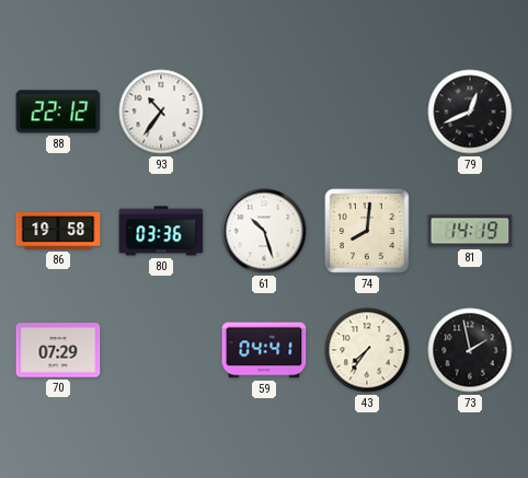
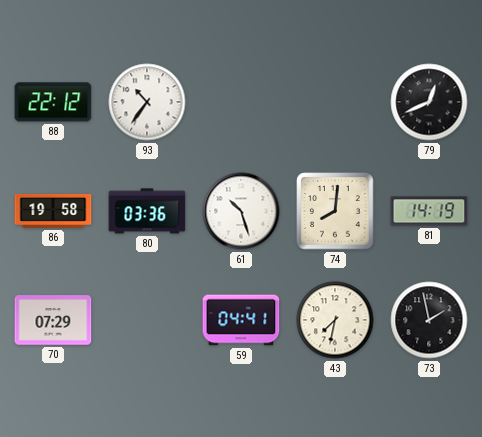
43: 7:36 -> 7:32
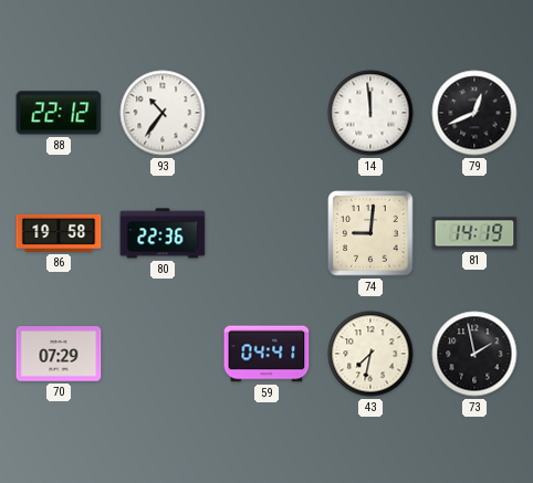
14: none -> 11:59
80: 03:36 -> 22:36
61: 10:27 -> none
74: 8:01 -> 9:01
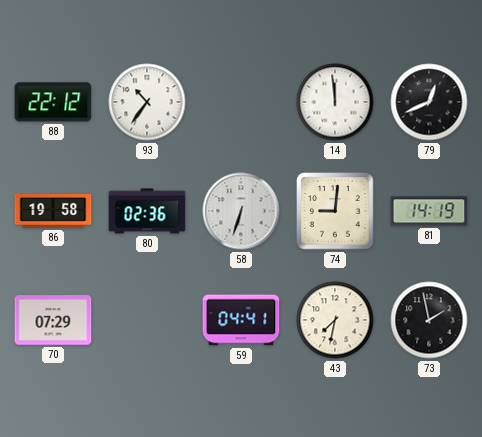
80: 22:36 -> 02:36
58: none -> 6:33
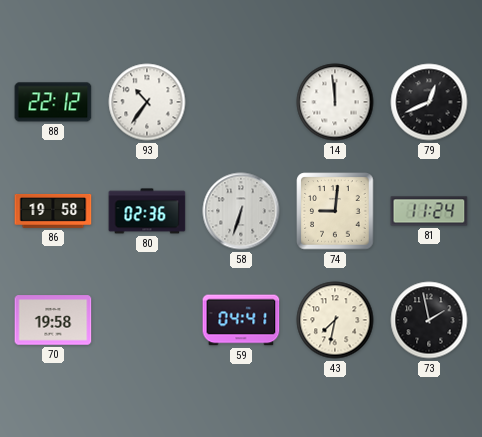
81: 14:19 -> 11:24
70: 07:29 -> 19:58
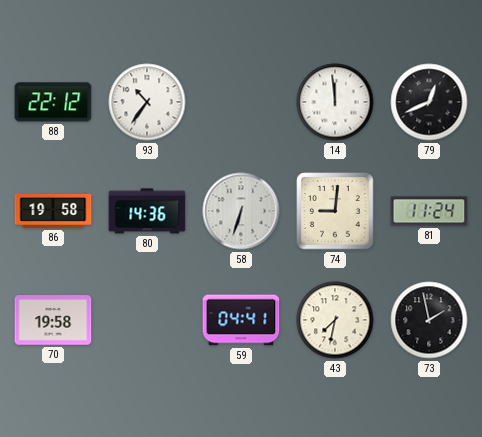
80: 02:36 -> 14:36
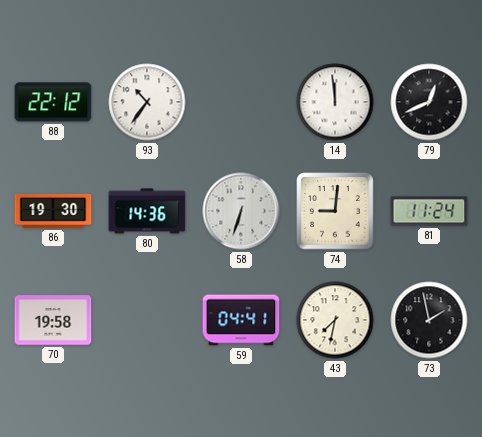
86: 19:58 -> 19:30
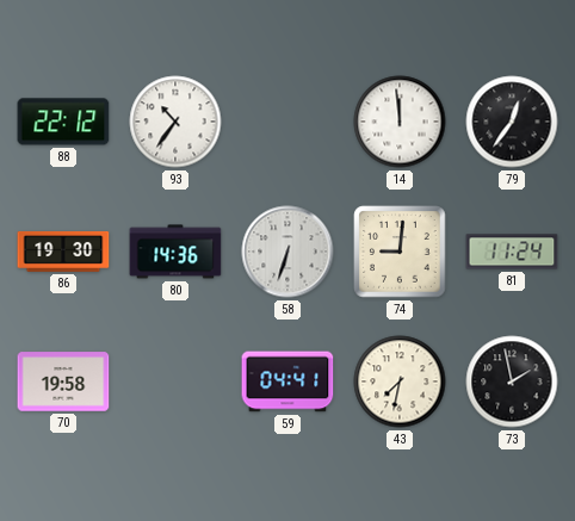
79: 12:41 -> 12:36
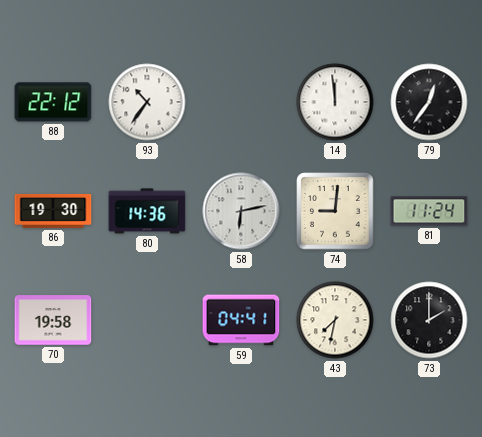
58: 6:33 -> 6:13
73: 1:58 -> 2:00
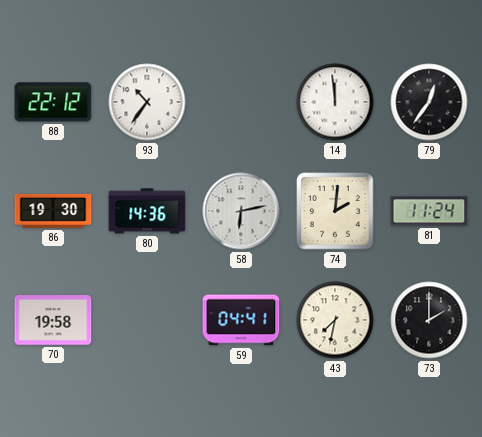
74: 9:01 -> 2:01
